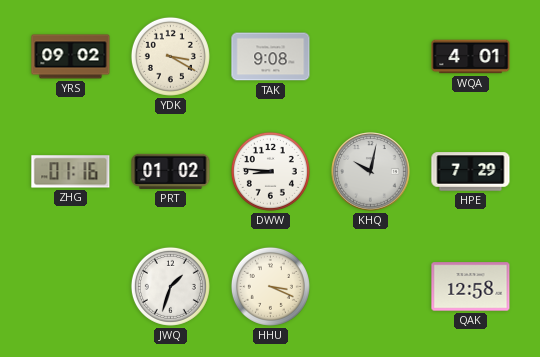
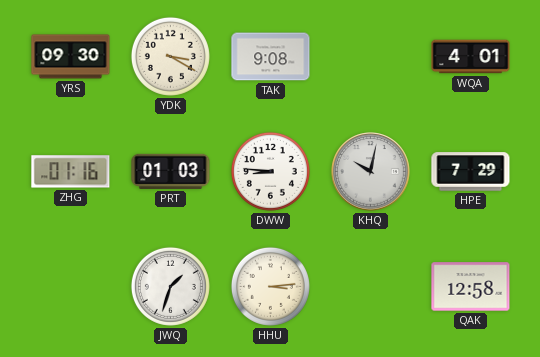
YRS: 09:02 -> 09:30
PRT: 01:02 -> 01:03
HHU: 3:19 -> 3:14
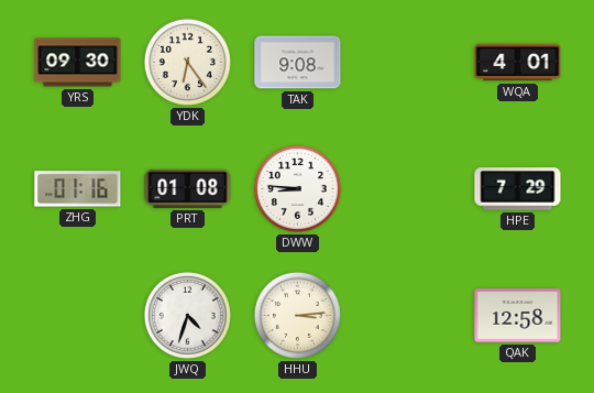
YDK: 3:20 -> 6:24
PRT: 01:03 -> 01:08
KHQ: 10:02 -> none
JWQ: 1:33 -> 4:33
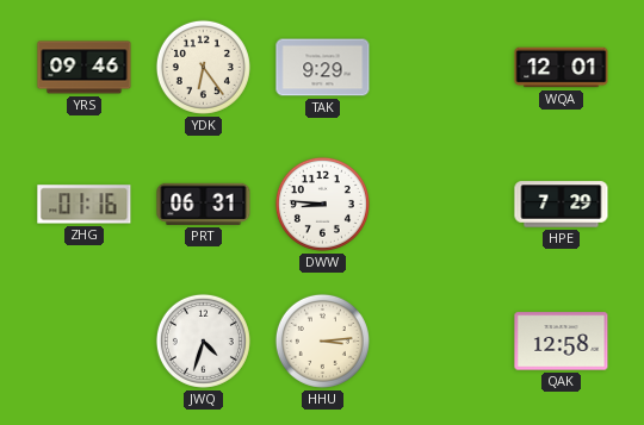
YRS: 09:30 -> 09:46
TAK: 9:08 -> 9:29
WQA: 4:01 -> 12:01
PRT: 01:08 -> 06:31
